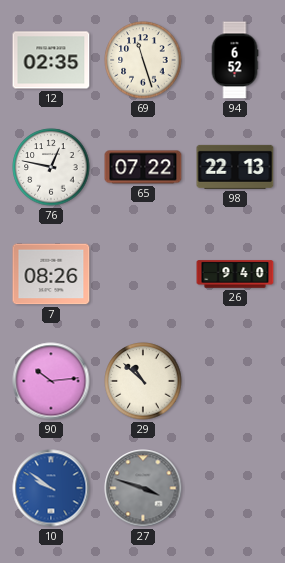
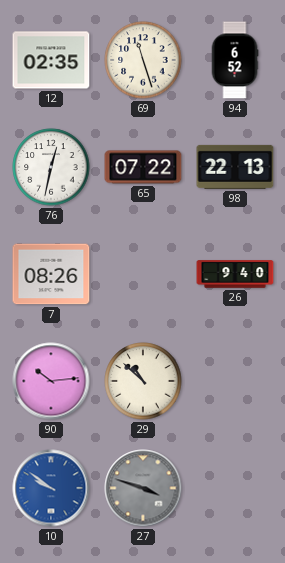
76: 12:47 -> 12:32
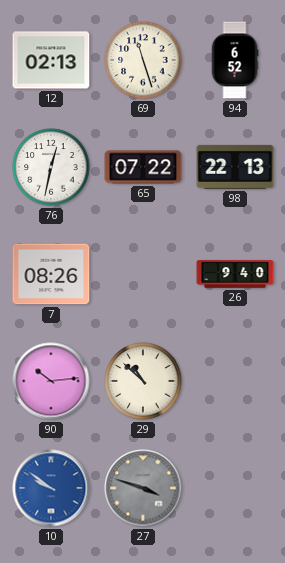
12: 02:35 -> 02:13
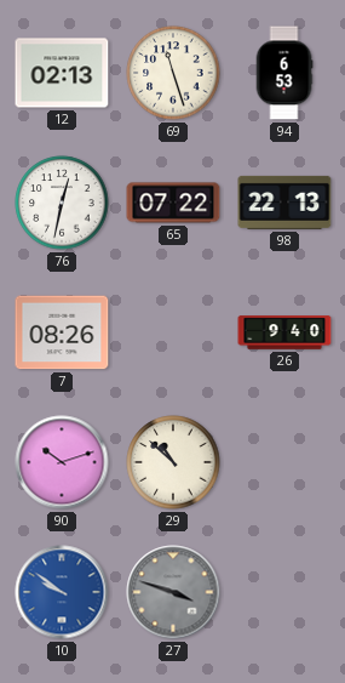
94: 6:52 -> 6:53
90: 10:14 -> 10:12
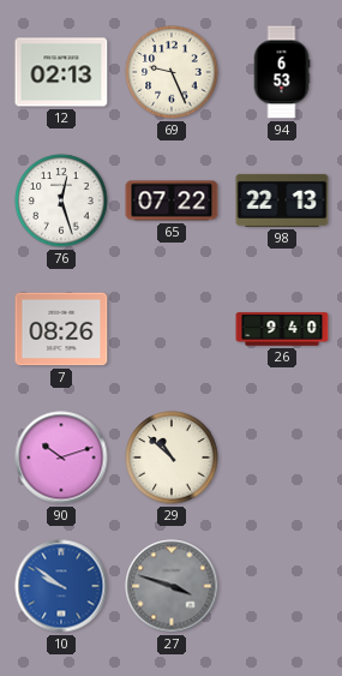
69: 11:27 -> 9:26
76: 12:32 -> 12:27
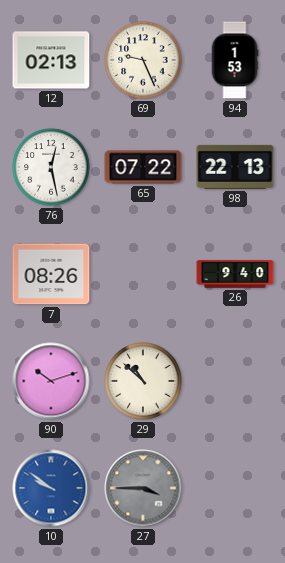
94: 6:53 -> 1:53
76: 12:27 -> 12:28
27: 3:48 -> 3:45
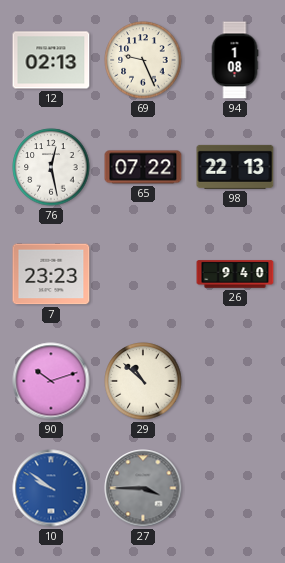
94: 1:53 -> 1:08
7: 08:26 -> 23:23
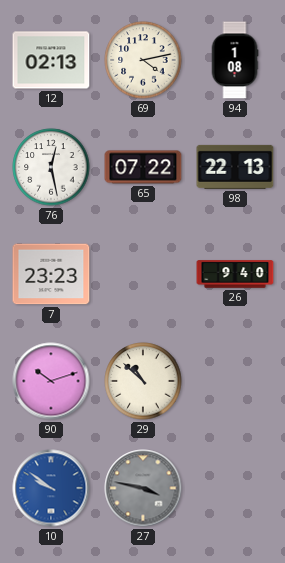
69: 9:26 -> 4:13
27: 3:45 -> 3:47
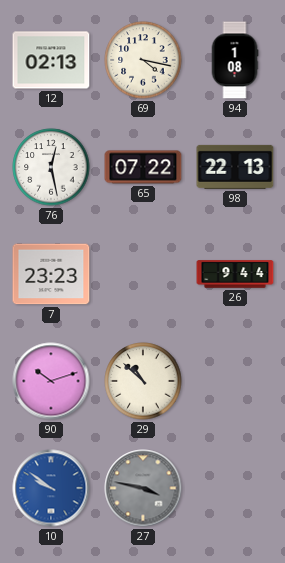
69: 4:13 -> 4:17
26: 9:40 -> 9:44
